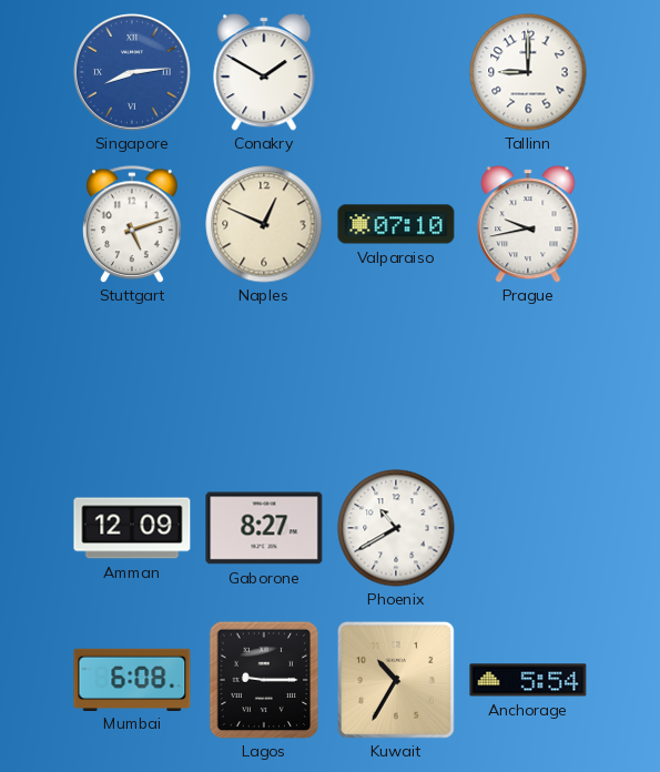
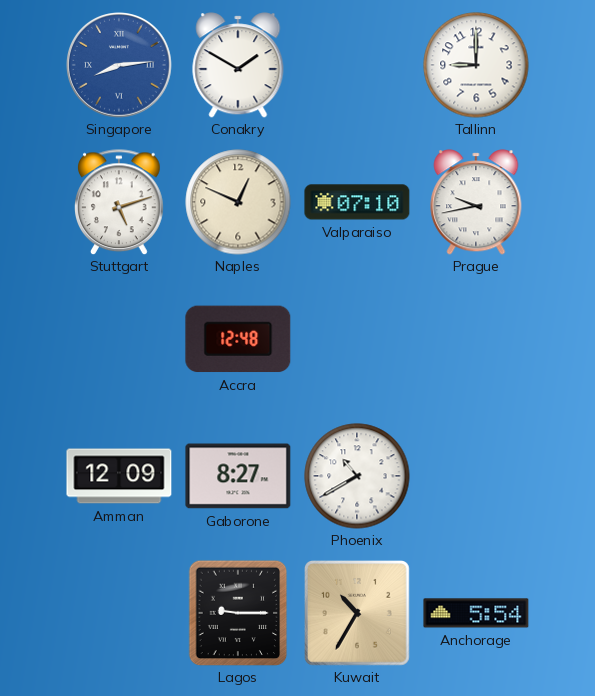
Accra: none -> 12:48
Mumbai: 6:08 -> none
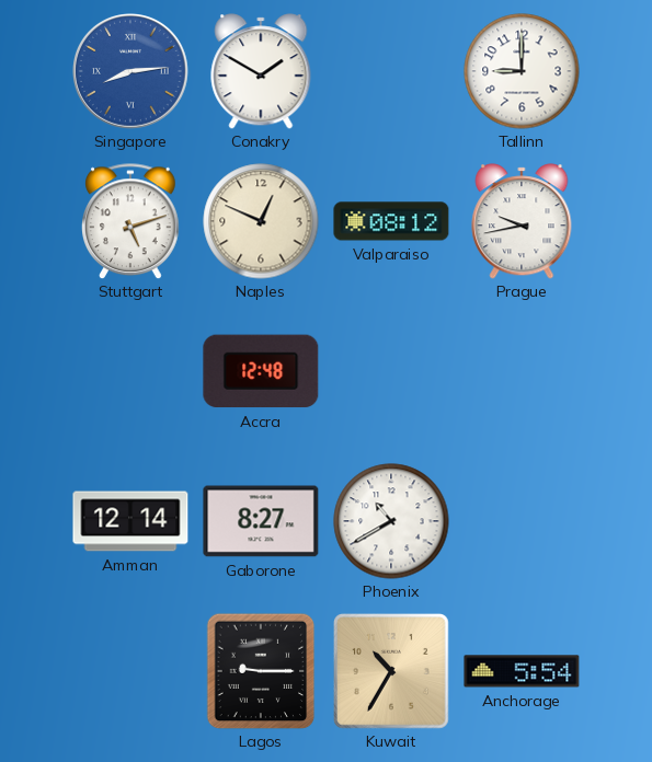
Valparaiso: 07:10 -> 08:12
Amman: 12:09 -> 12:14
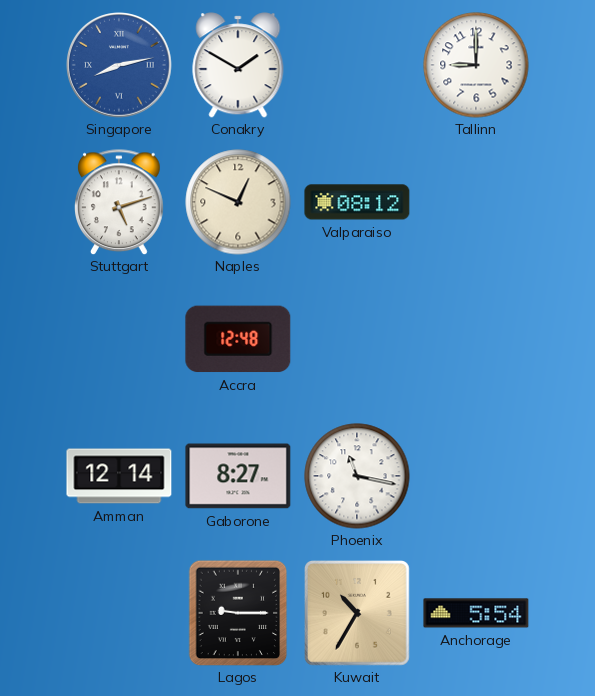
Singapore: 8:14 -> 8:13
Prague: 9:43 -> none
Phoenix: 10:40 -> 11:17
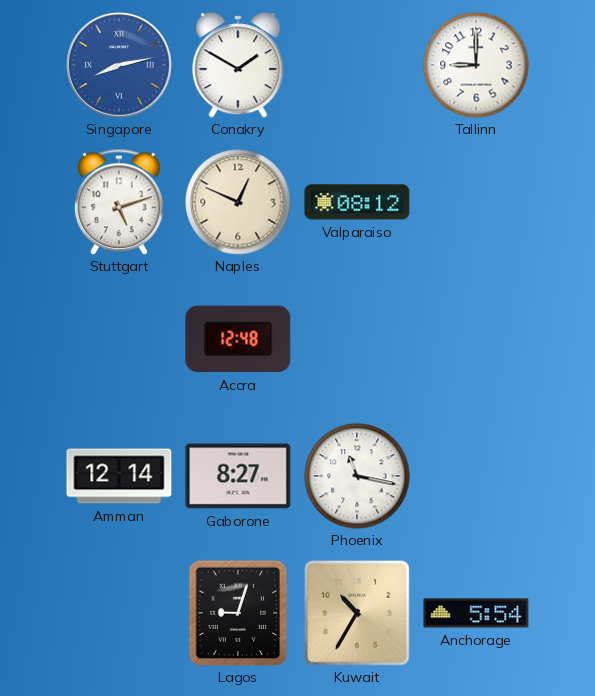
Lagos: 9:15 -> 9:03
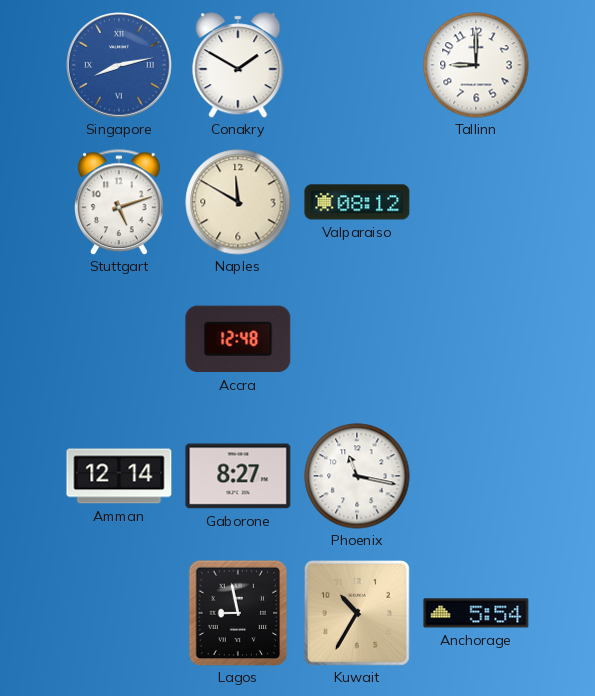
Naples: 12:49 -> 11:50
Lagos: 9:03 -> 8:58
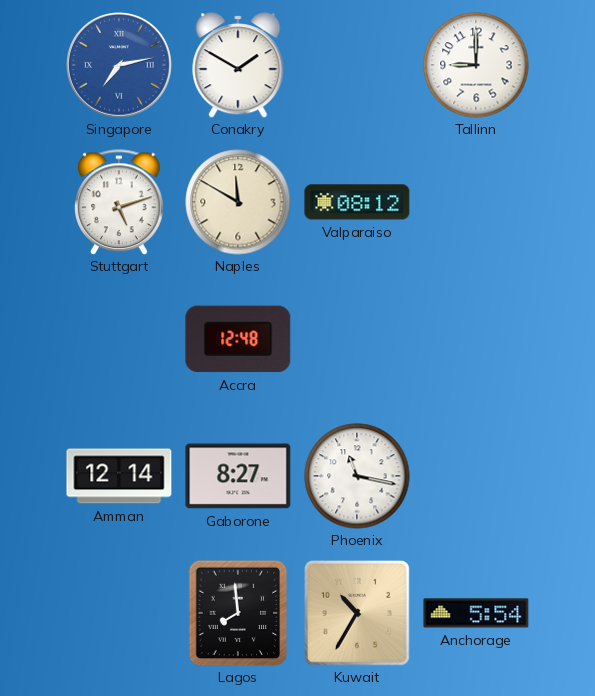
Singapore: 8:13 -> 7:13
Lagos: 8:58 -> 7:59
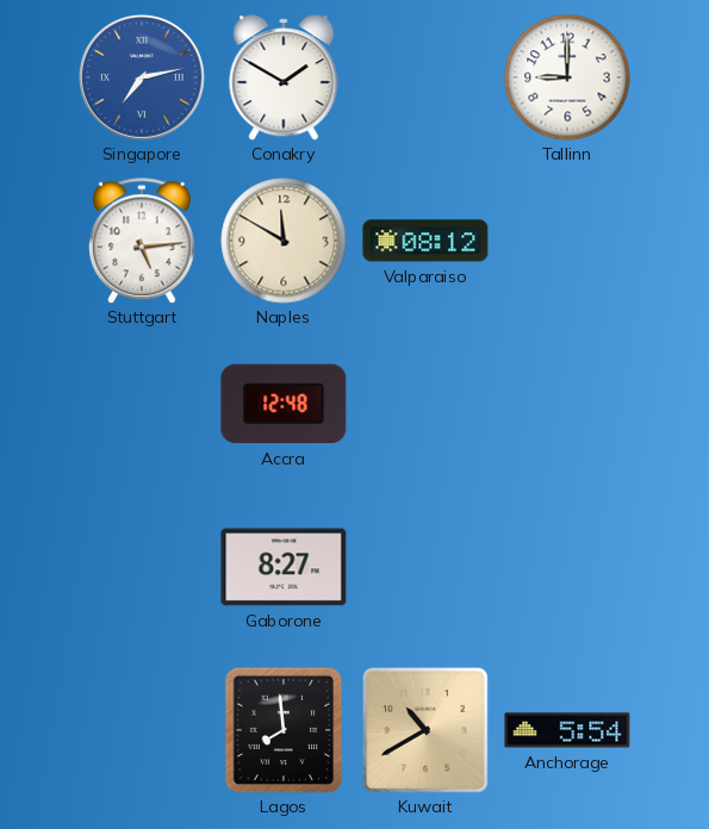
Stuttgart: 5:12 -> 5:14
Amman: 12:14 -> none
Phoenix: 11:17 -> none
Kuwait: 10:35 -> 10:40
